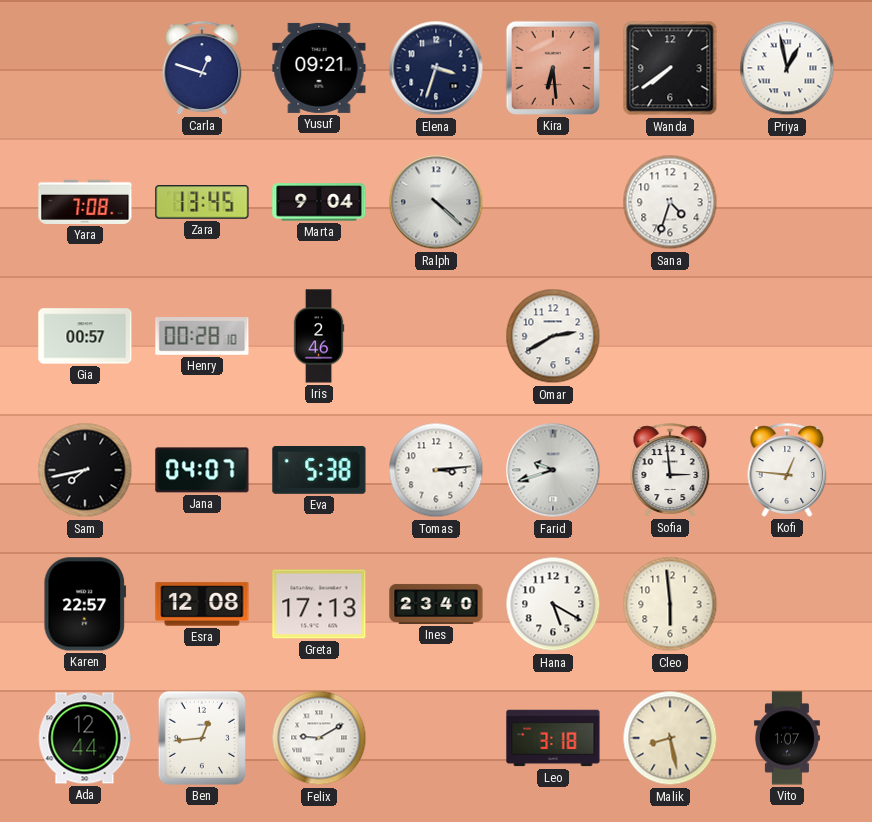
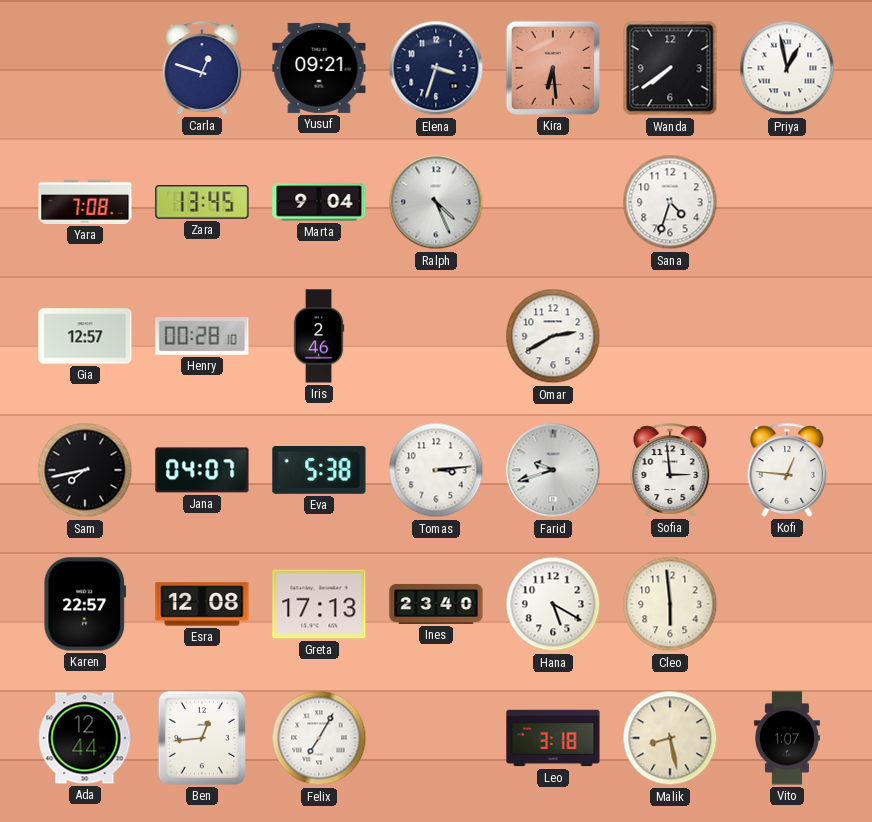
Ralph: 4:22 -> 4:26
Gia: 00:57 -> 12:57
Felix: 9:10 -> 7:05
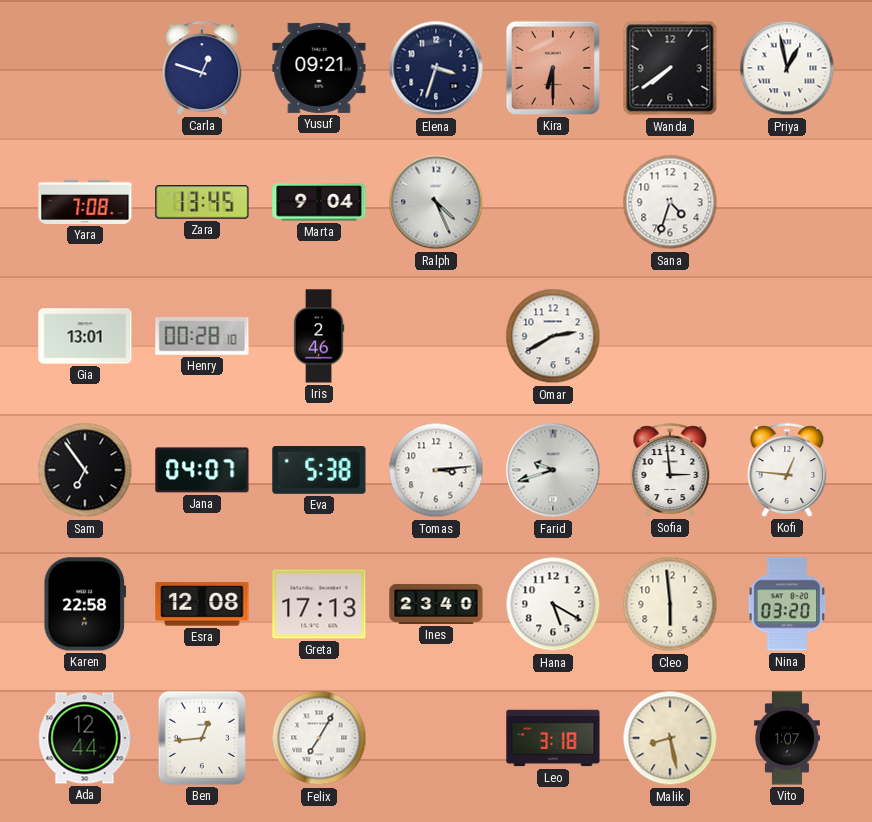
Kira: 6:29 -> 6:30
Gia: 12:57 -> 13:01
Sam: 7:43 -> 6:54
Karen: 22:57 -> 22:58
Nina: none -> 03:20
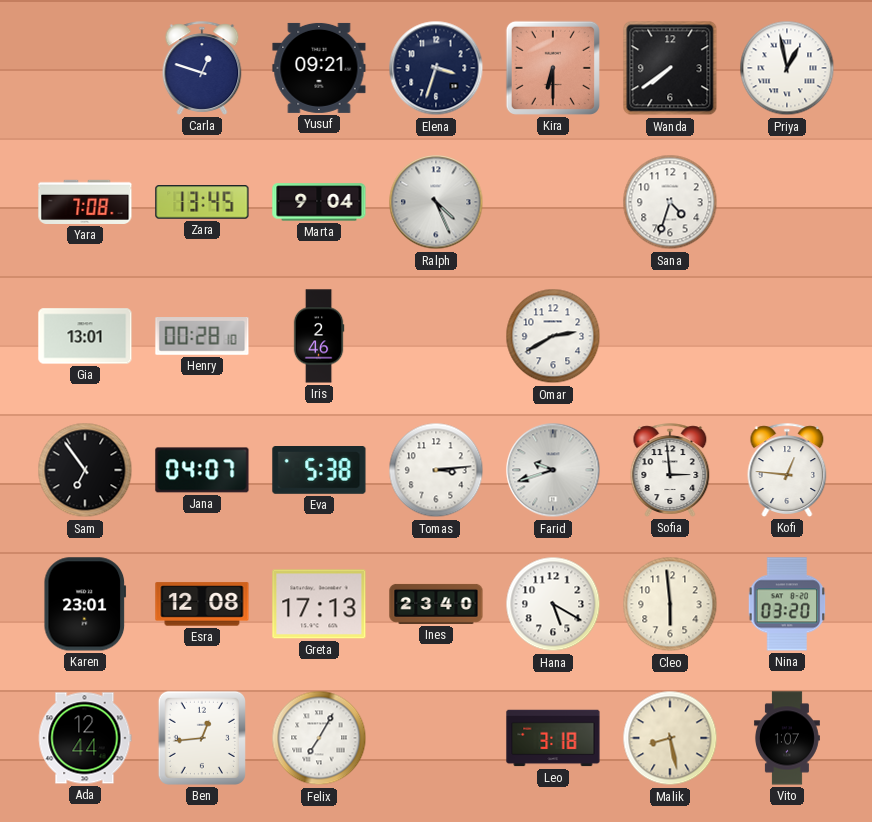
Karen: 22:58 -> 23:01
